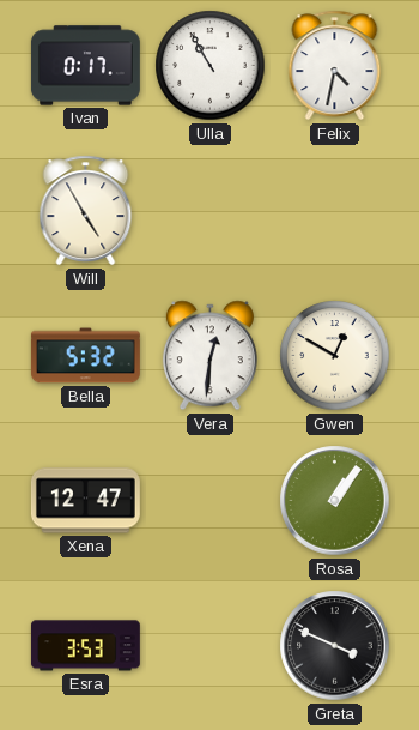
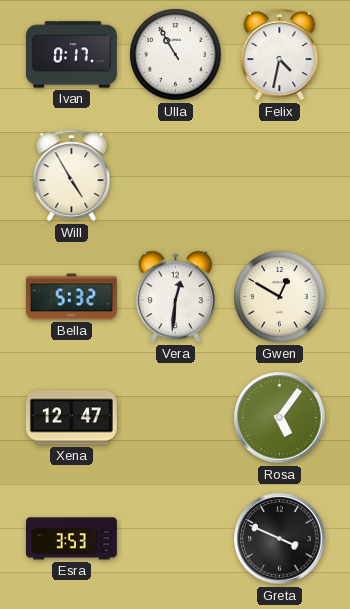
Rosa: 1:06 -> 5:06
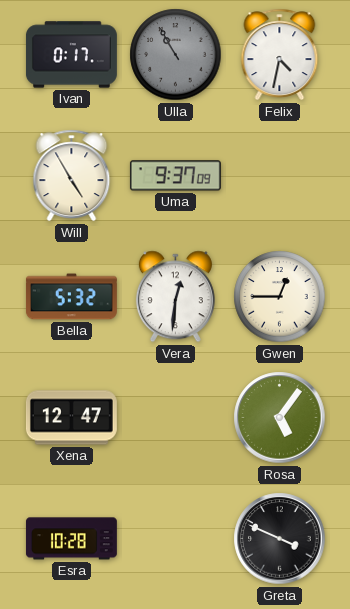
Ulla dial: white -> grey
Uma: none -> 9:37
Gwen: 12:50 -> 12:45
Esra: 3:53 -> 10:28
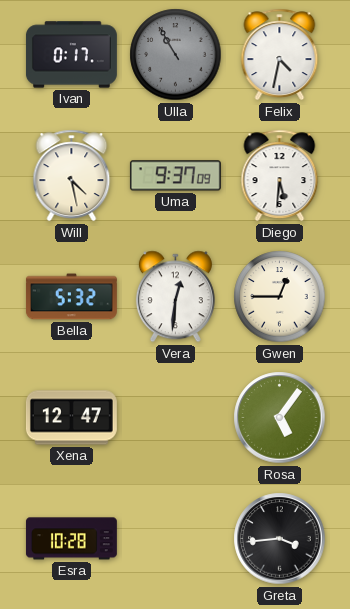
Will: 4:55 -> 4:28
Diego: none -> 5:31
Greta: 3:49 -> 3:44
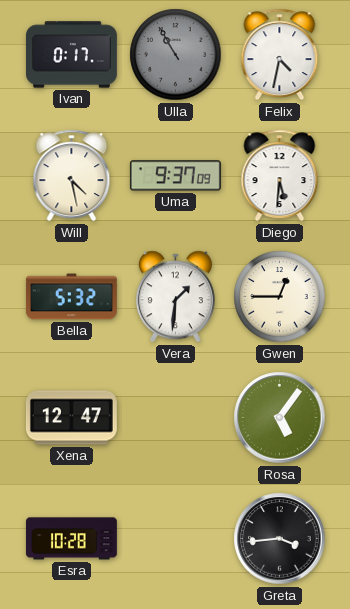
Vera: 12:31 -> 1:31
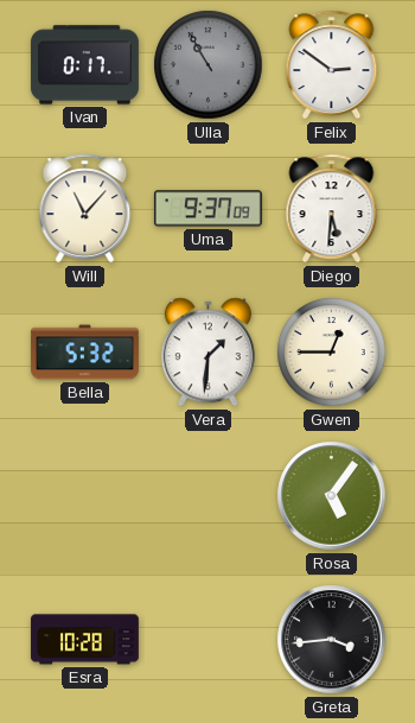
Felix: 4:32 -> 2:51
Will: 4:28 -> 11:07
Xena: 12:47 -> none
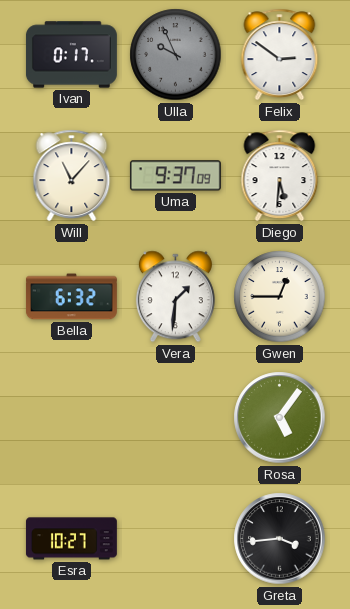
Ulla: 10:55 -> 9:56
Bella: 5:32 -> 6:32
Esra: 10:28 -> 10:27
